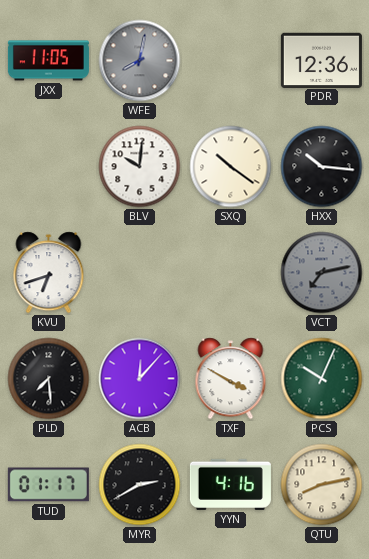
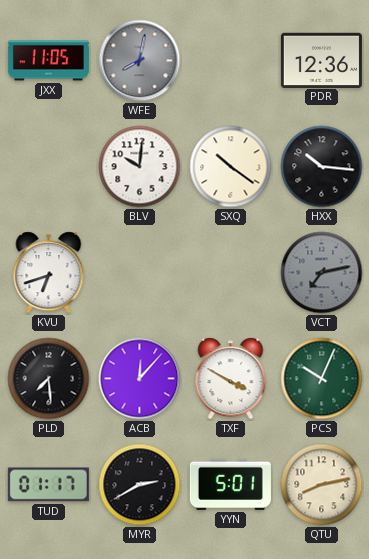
YYN: 4:16 -> 5:01
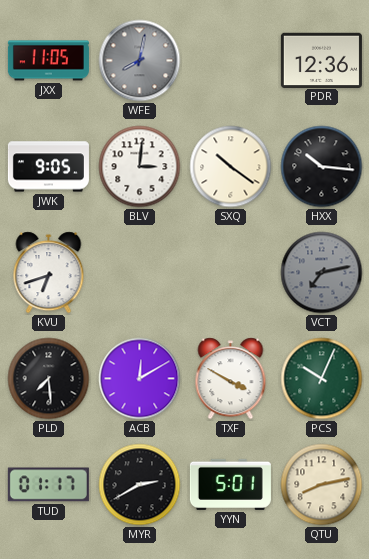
JWK: none -> 9:05
BLV: 10:01 -> 3:01
ACB: 12:07 -> 12:10
